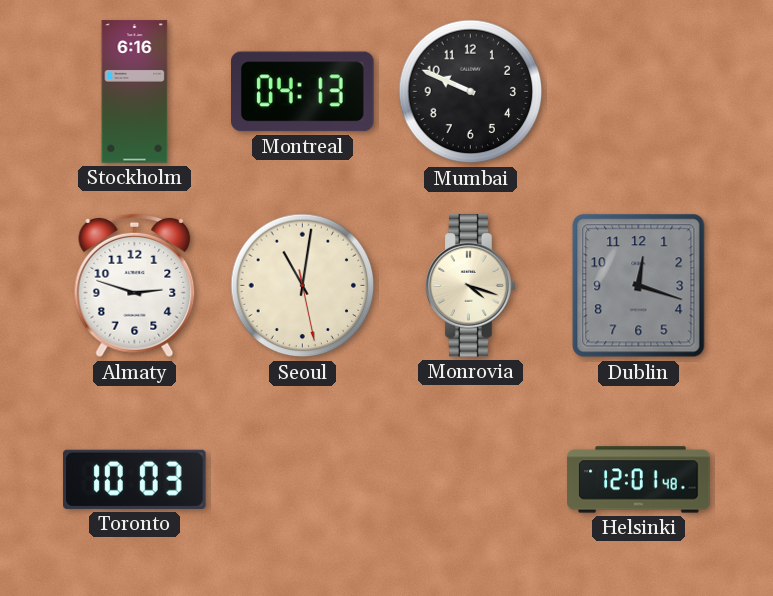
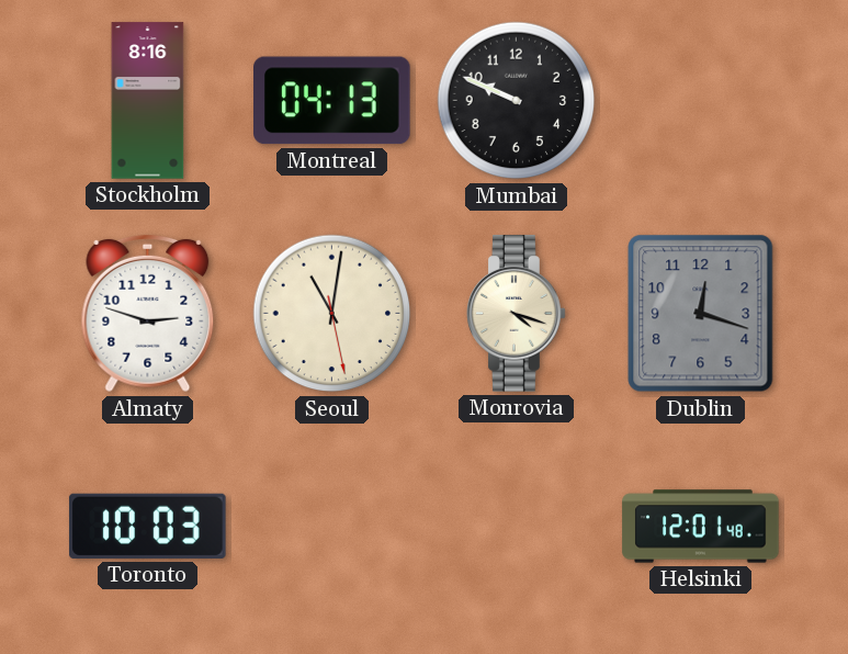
Stockholm: 6:16 -> 8:16
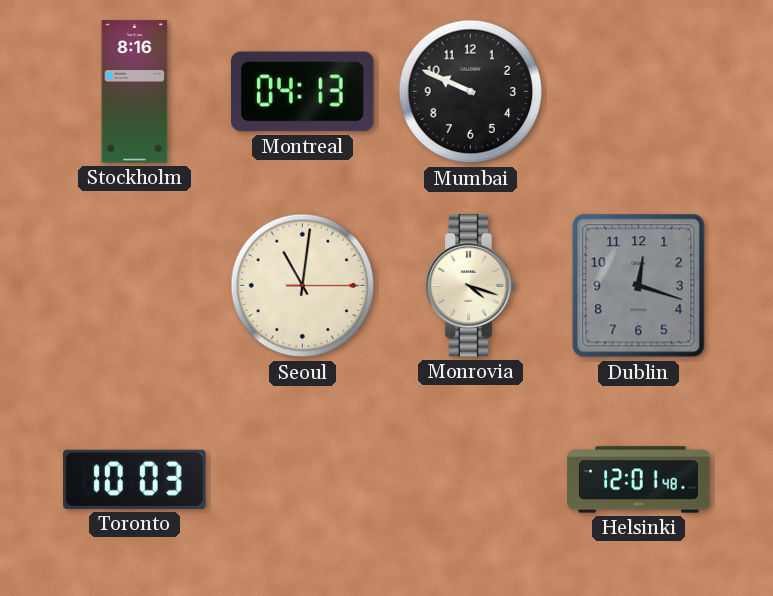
Almaty: 2:48 -> none
Seoul: 11:01:28 -> 11:01:15
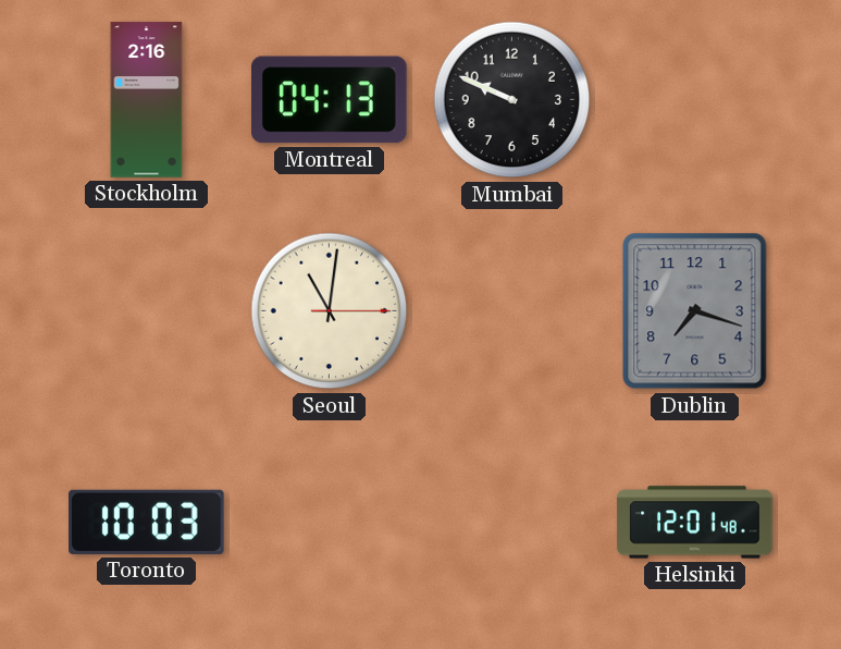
Stockholm: 8:16 -> 2:16
Monrovia: 4:18 -> none
Dublin: 12:18 -> 7:18
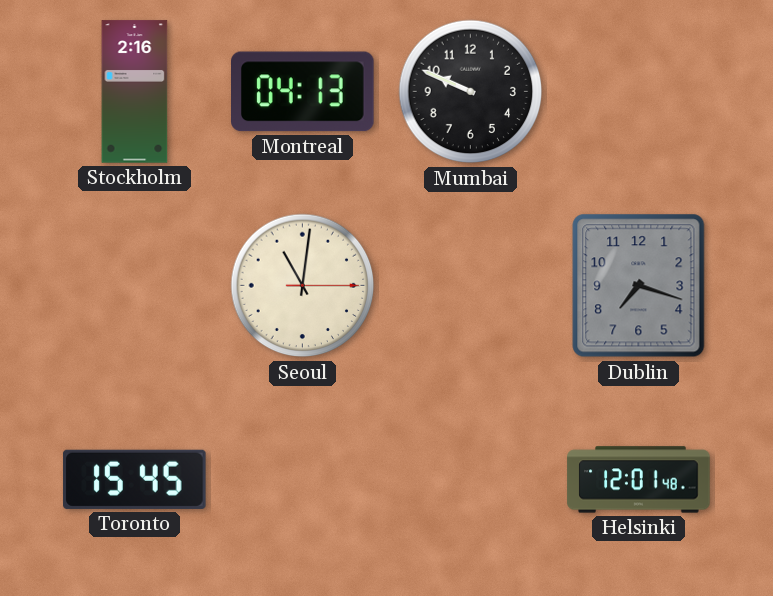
Toronto: 10:03 -> 15:45
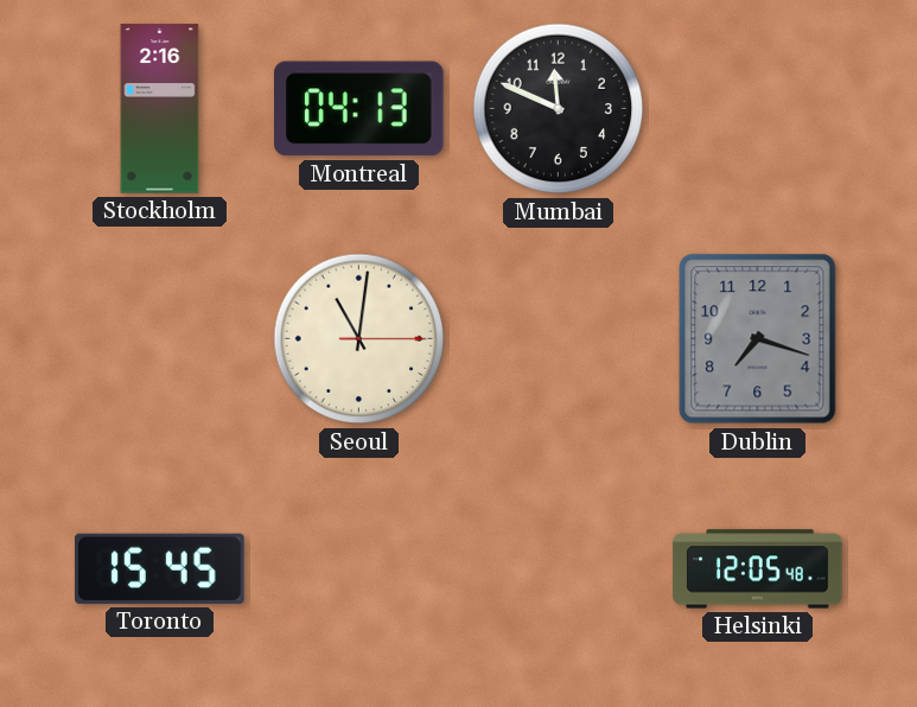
Mumbai: 9:49 -> 11:49
Helsinki: 12:01 -> 12:05
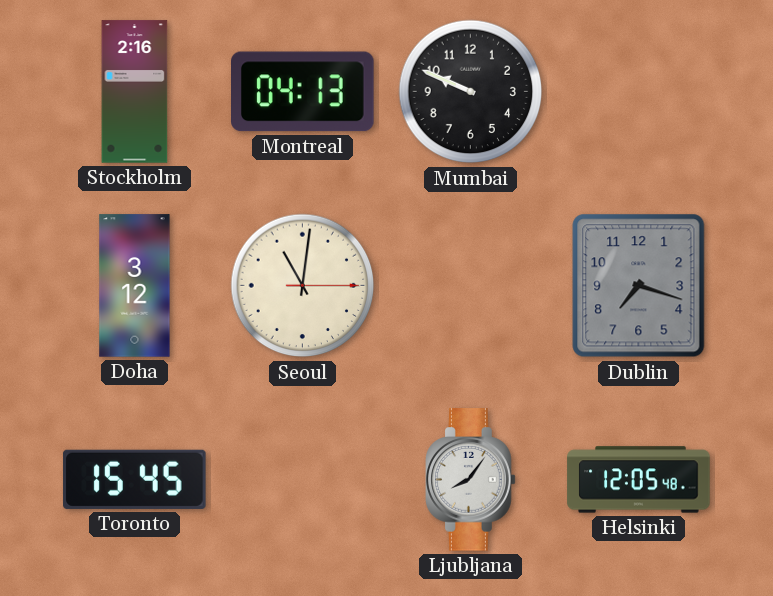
Mumbai: 11:49 -> 9:49
Doha: none -> 3:12
Ljubljana: none -> 8:06
